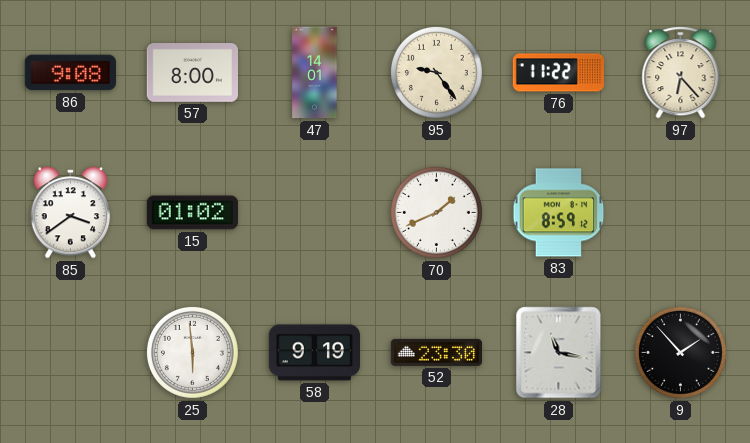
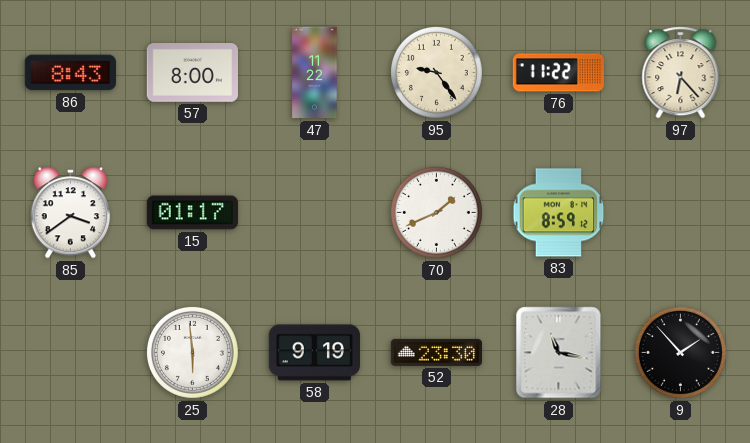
86: 9:08 -> 8:43
47: 14:01 -> 11:22
15: 01:02 -> 01:17
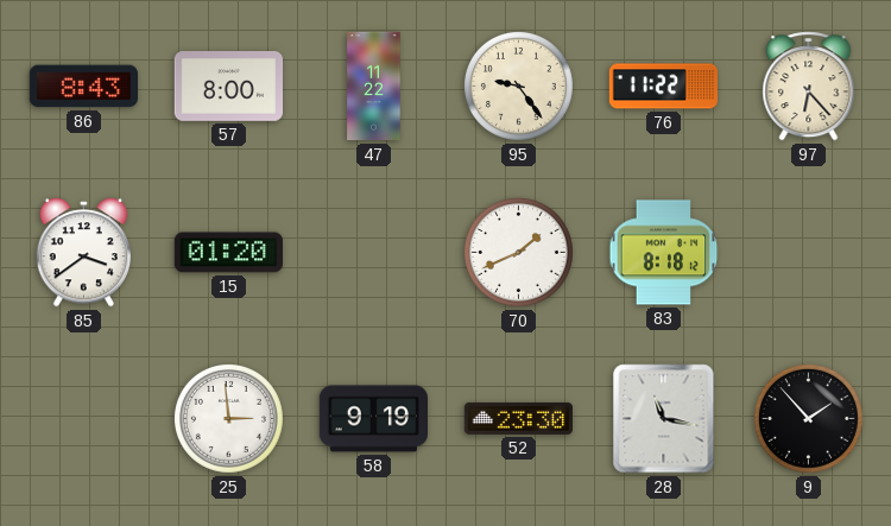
15: 01:17 -> 01:20
83: 8:59 -> 8:18
25: 5:59 -> 2:59
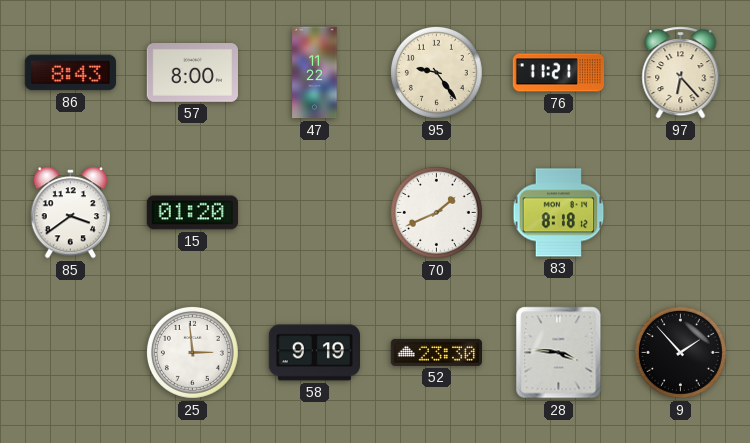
76: 11:22 -> 11:21
28: 11:17 -> 3:46
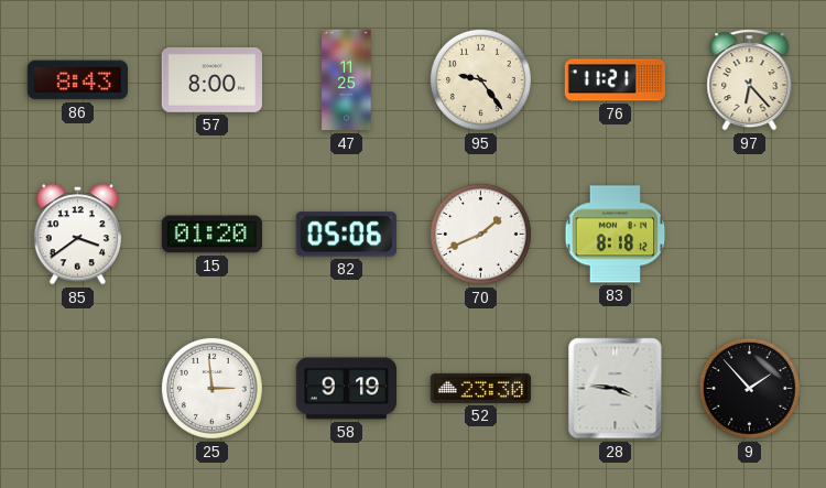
47: 11:22 -> 11:25
82: none -> 05:06
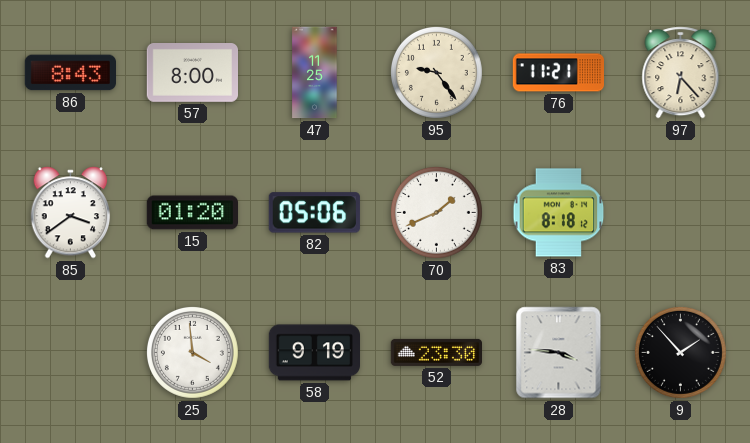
25: 2:59 -> 3:59
